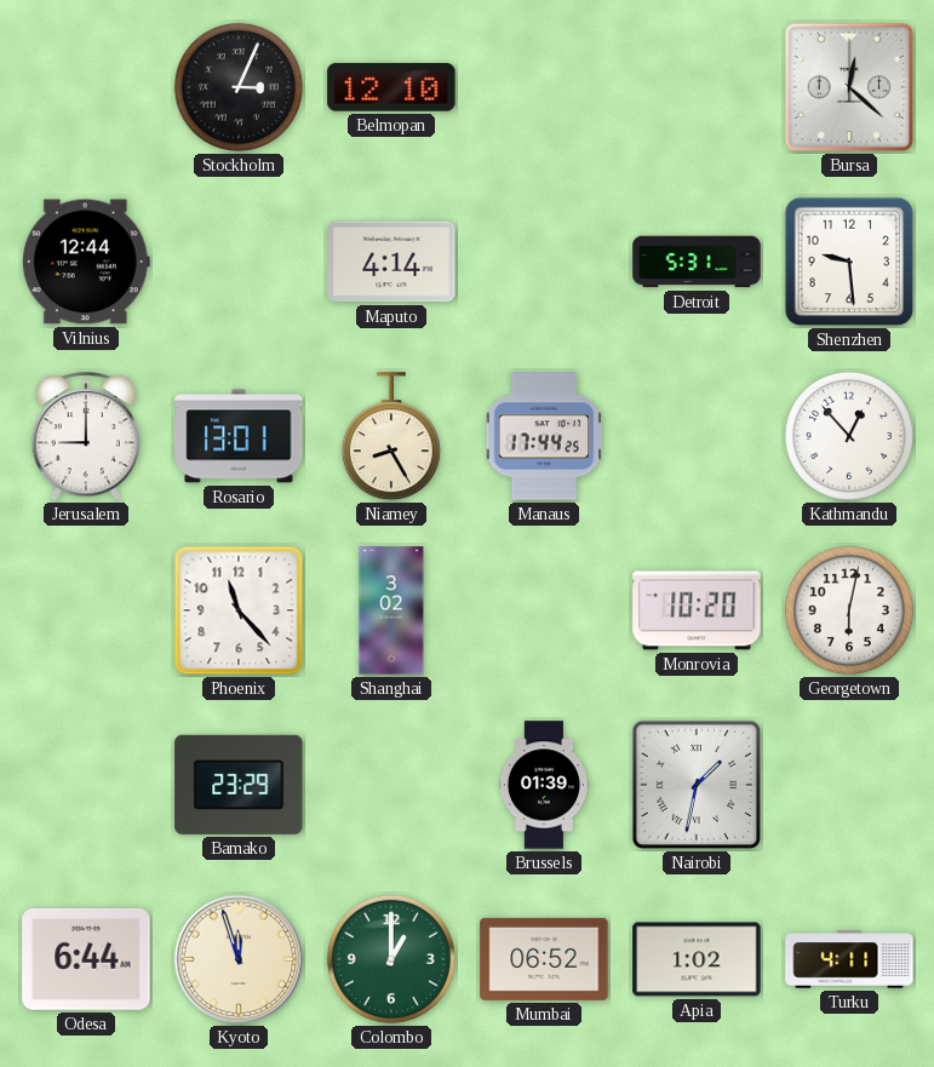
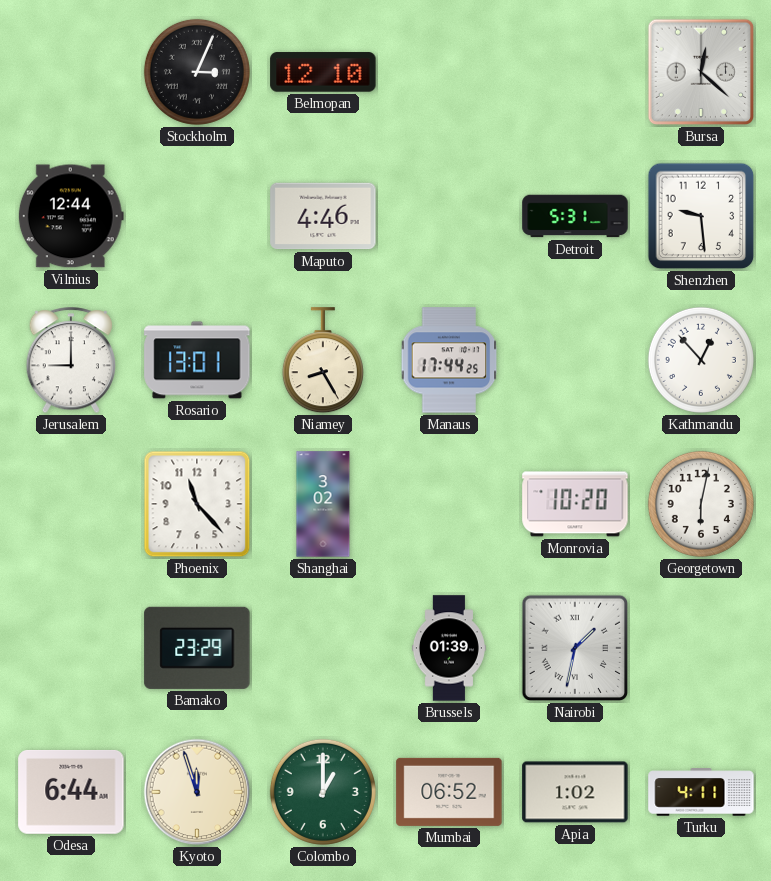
Maputo: 4:14 -> 4:46
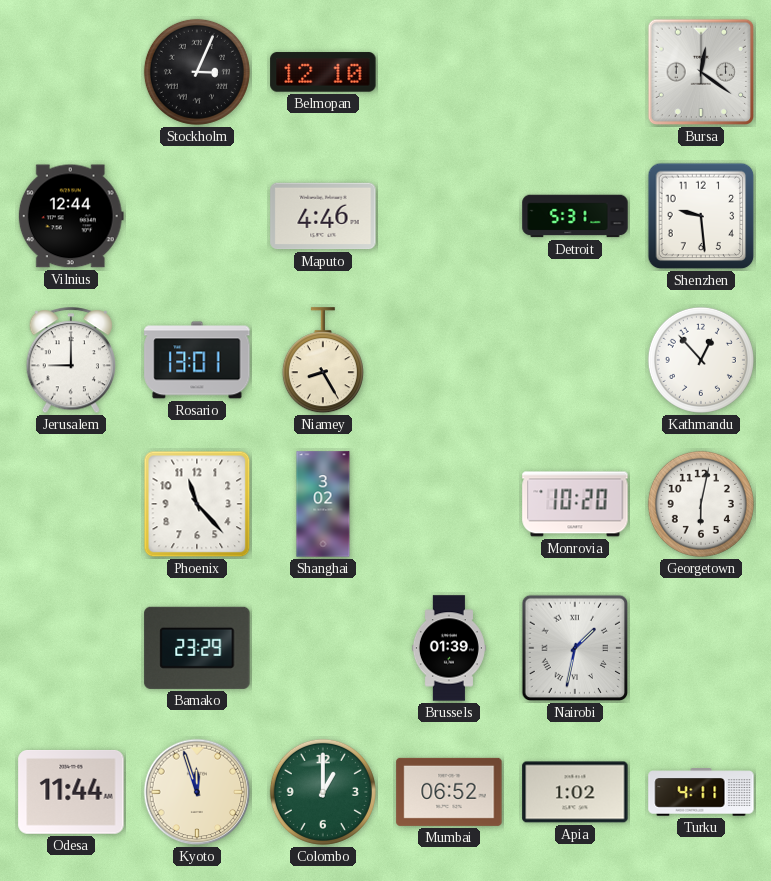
Bursa: 12:22 -> 12:21
Manaus: 17:44 -> none
Odesa: 6:44 -> 11:44
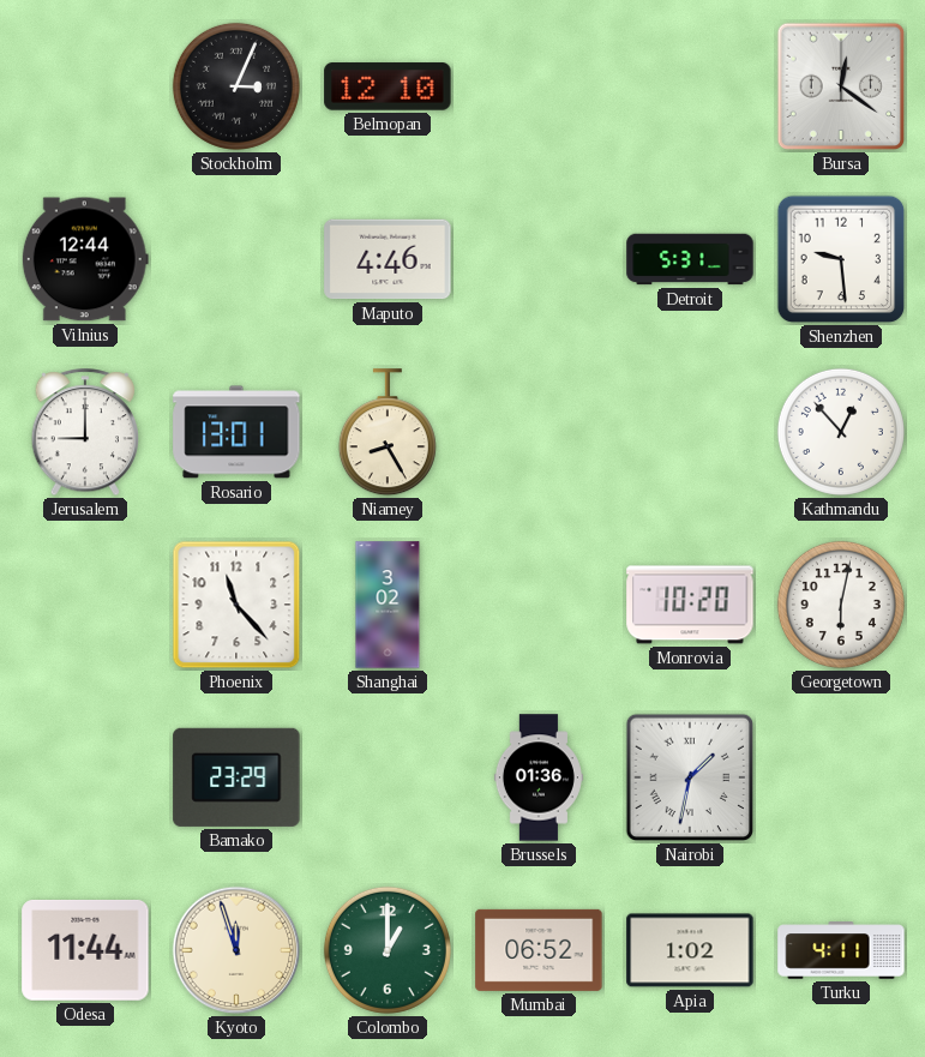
Brussels: 01:39 -> 01:36
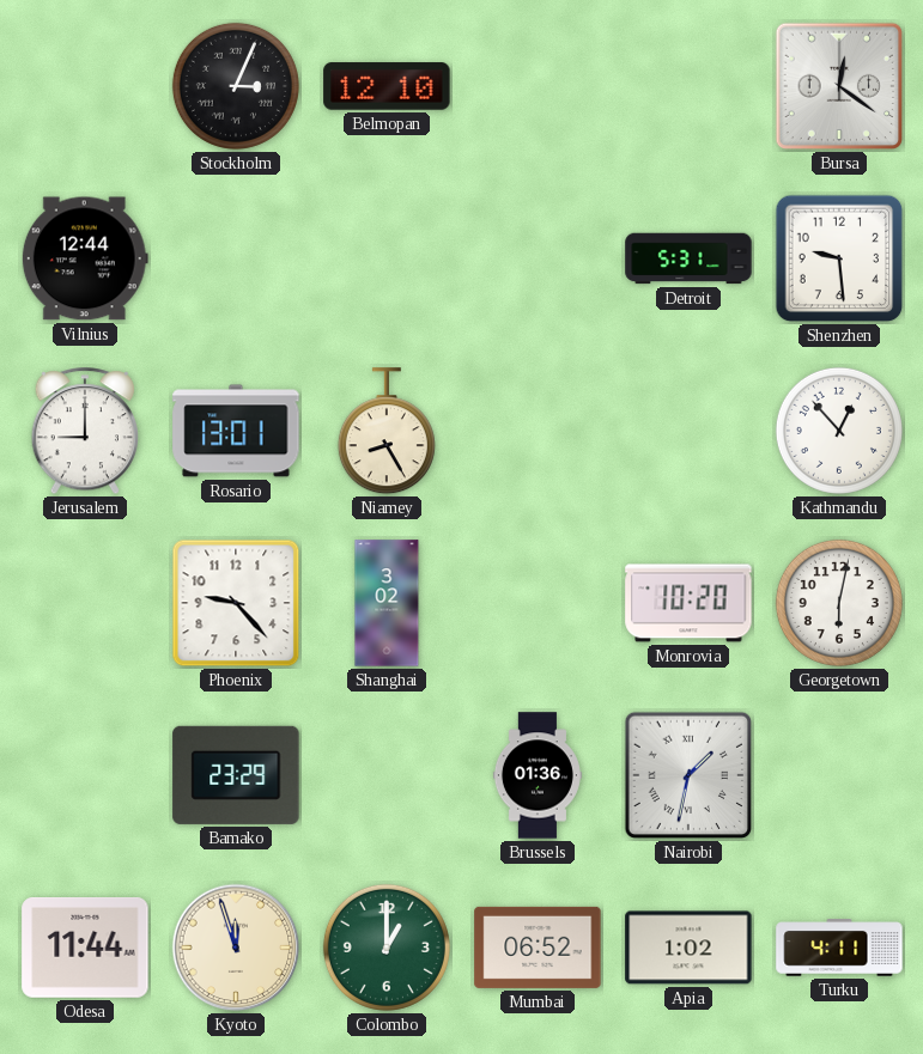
Maputo: 4:46 -> none
Phoenix: 11:23 -> 9:23
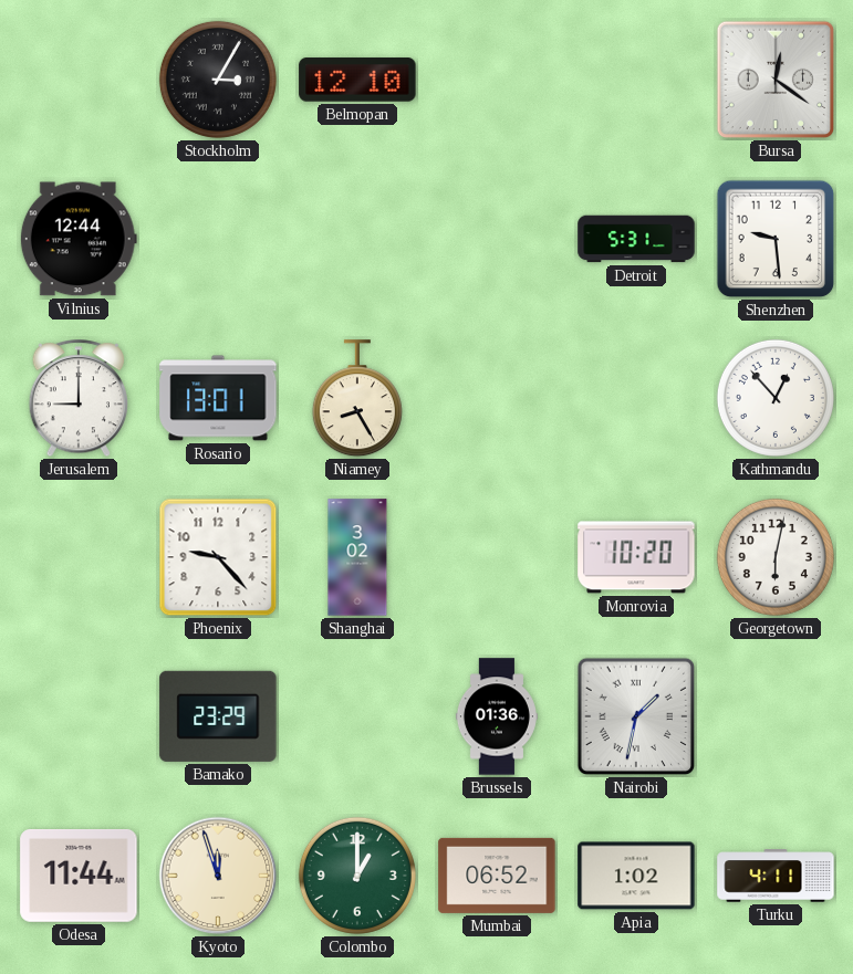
Stockholm: 3:04 -> 3:05
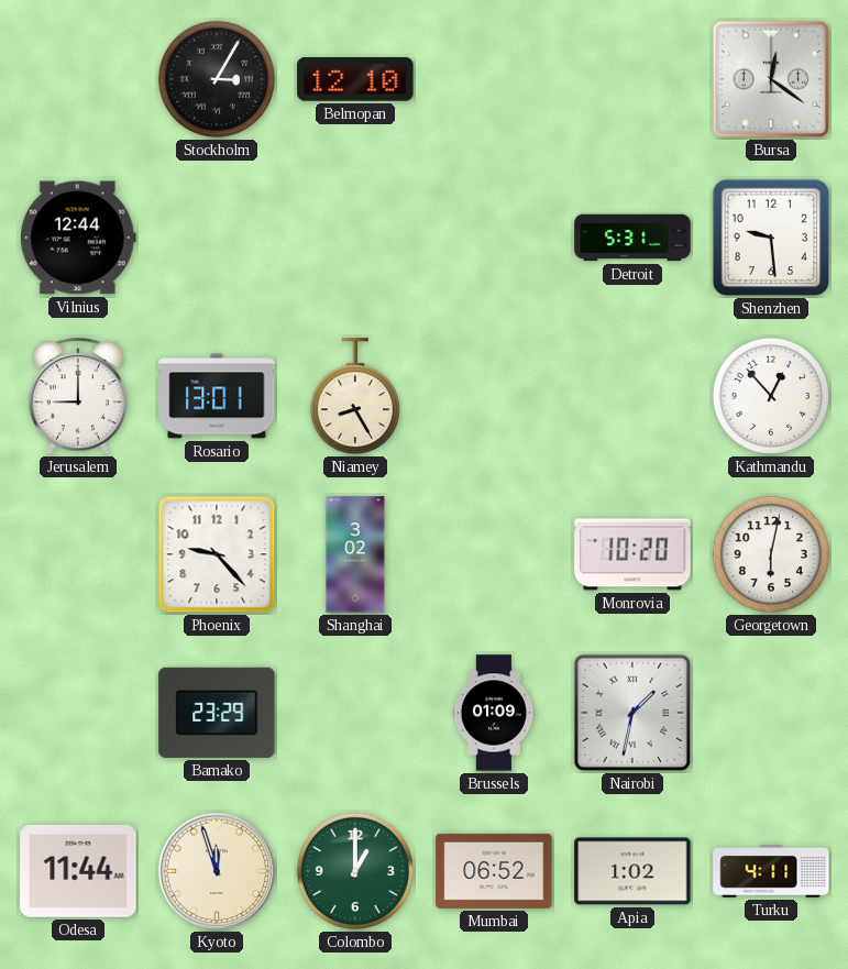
Brussels: 01:36 -> 01:09
